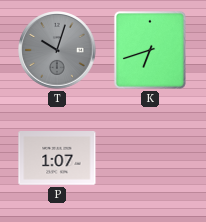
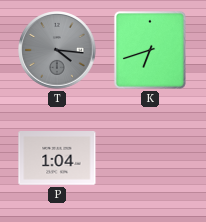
T: 10:03 -> 4:16
P: 1:07 -> 1:04
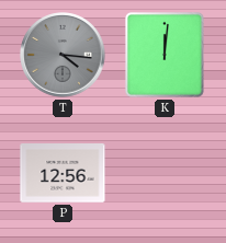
K: 6:42 -> 12:01
P: 1:04 -> 12:56
